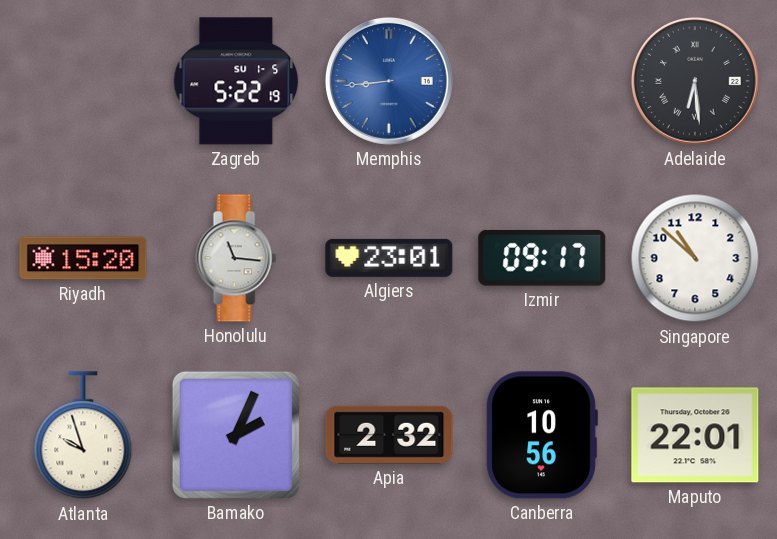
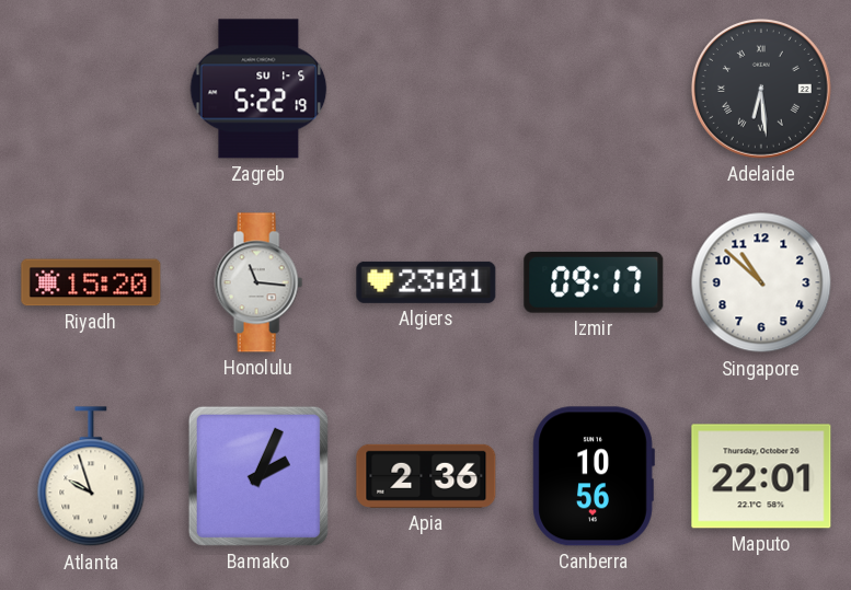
Memphis: 8:44 -> none
Apia: 2:32 -> 2:36
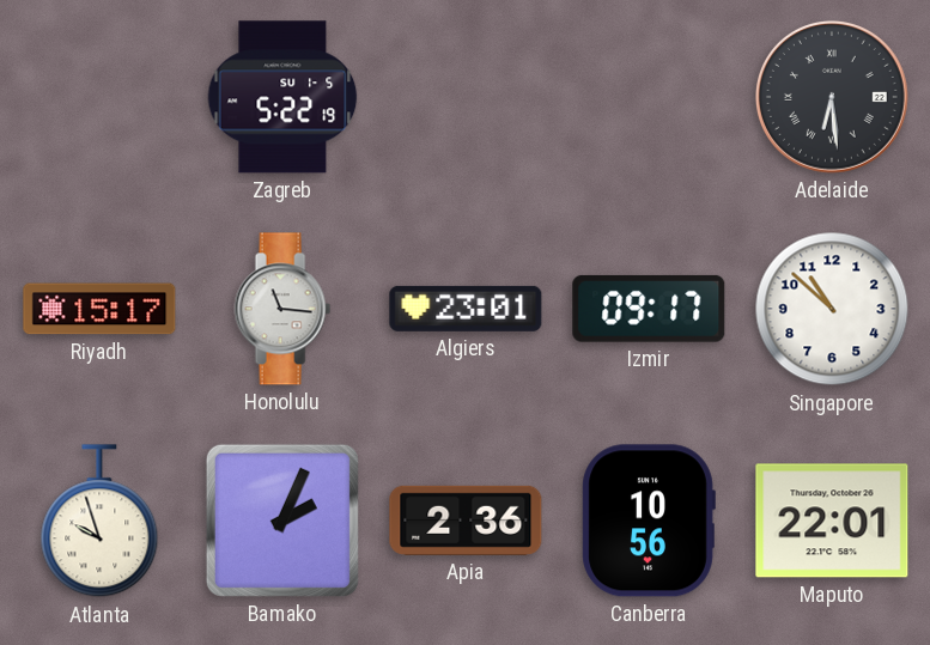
Riyadh: 15:20 -> 15:17
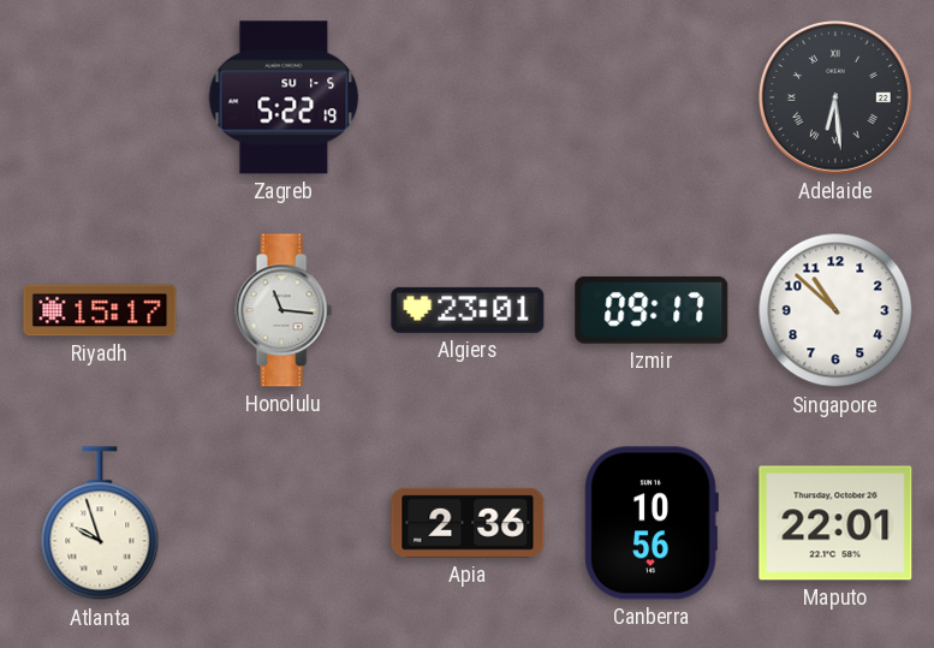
Bamako: 2:04 -> none
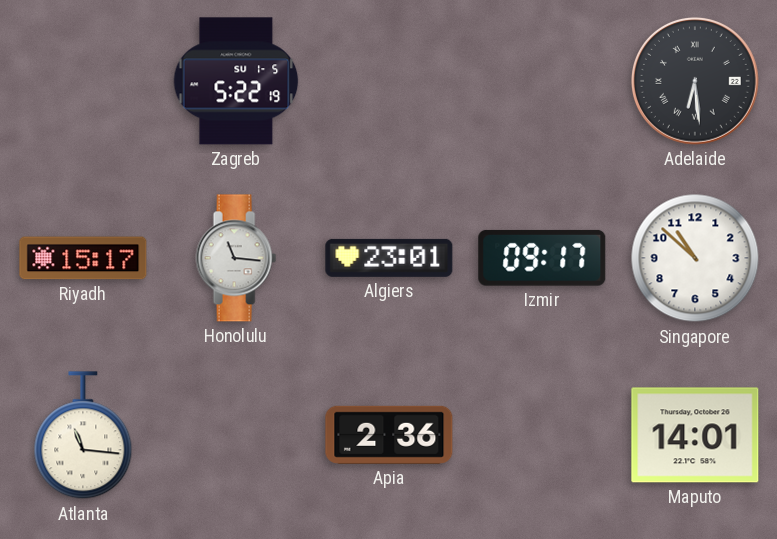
Atlanta: 9:57 -> 11:16
Canberra: 10:56 -> none
Maputo: 22:01 -> 14:01
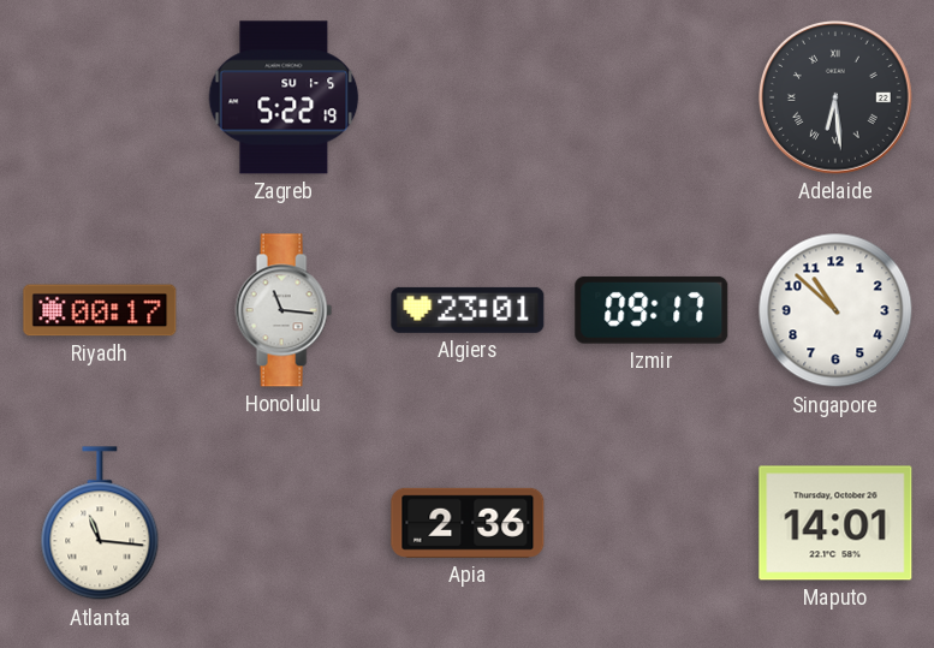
Riyadh: 15:17 -> 00:17
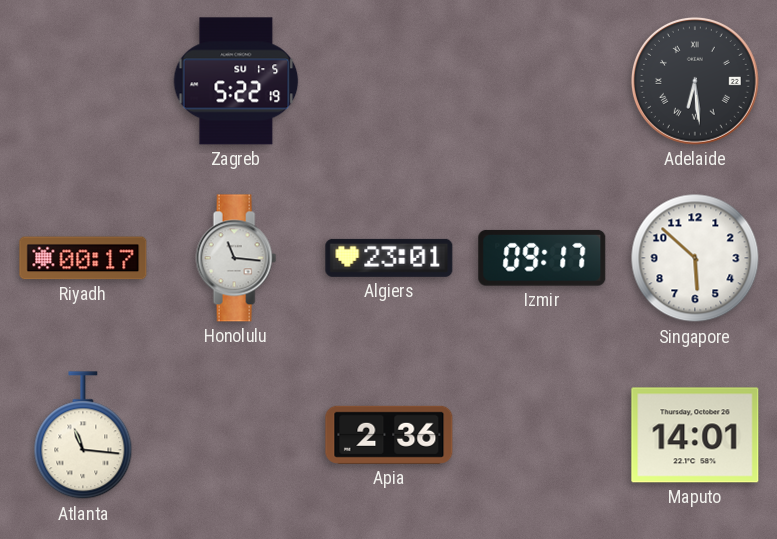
Singapore: 10:52 -> 5:52
